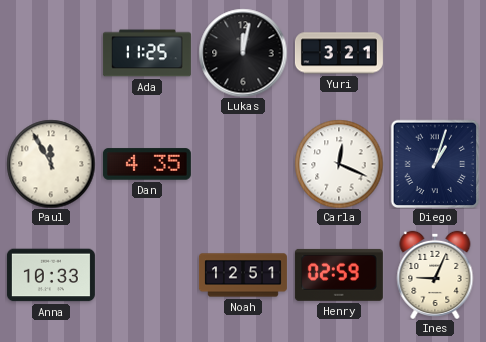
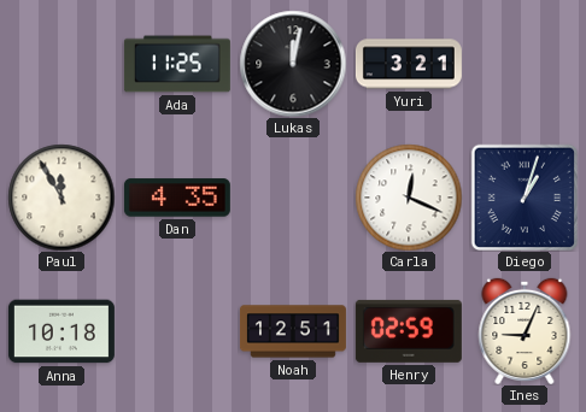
Anna: 10:33 -> 10:18
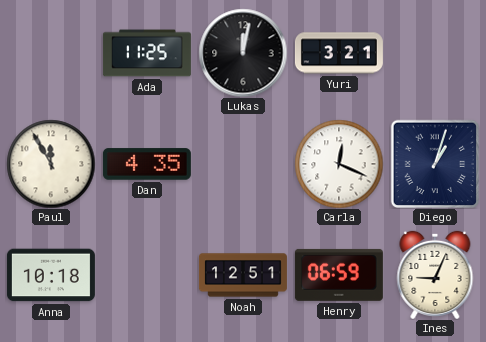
Henry: 02:59 -> 06:59
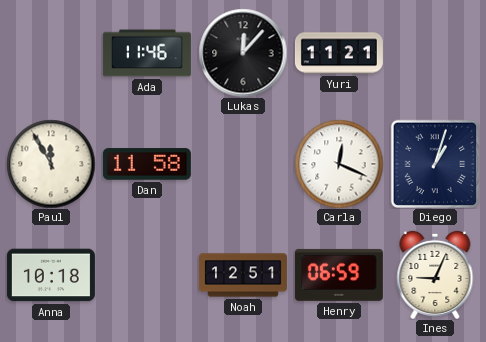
Ada: 11:25 -> 11:46
Lukas: 12:02 -> 12:07
Yuri: 3:21 -> 11:21
Dan: 4:35 -> 11:58
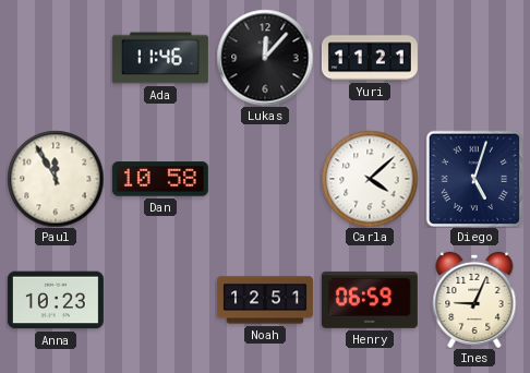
Dan: 11:58 -> 10:58
Carla: 12:19 -> 4:08
Diego: 1:03 -> 5:03
Anna: 10:18 -> 10:23
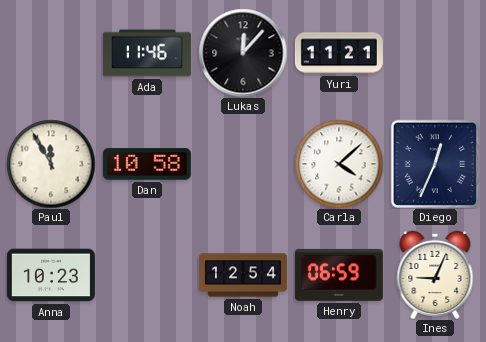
Diego: 5:03 -> 12:34
Noah: 12:51 -> 12:54
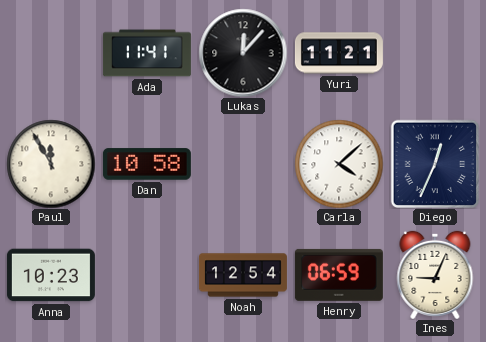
Ada: 11:46 -> 11:41
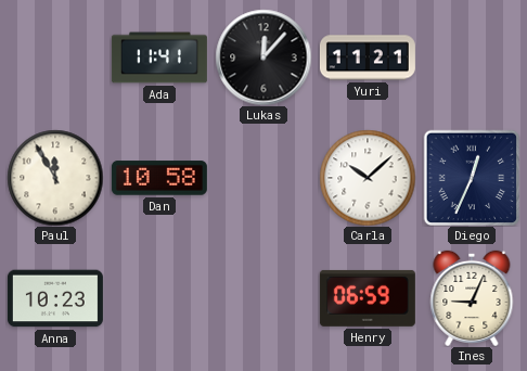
Carla: 4:08 -> 10:08
Noah: 12:54 -> none
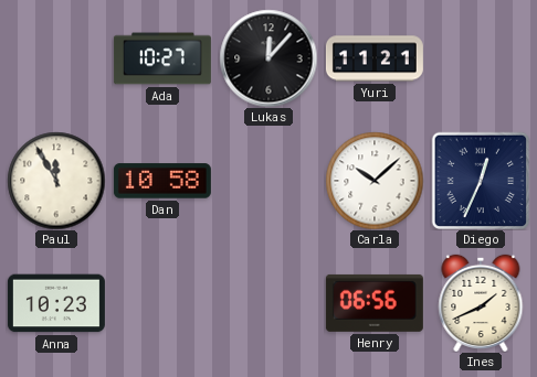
Ada: 11:41 -> 10:27
Henry: 06:59 -> 06:56
Ines: 9:04 -> 1:41
